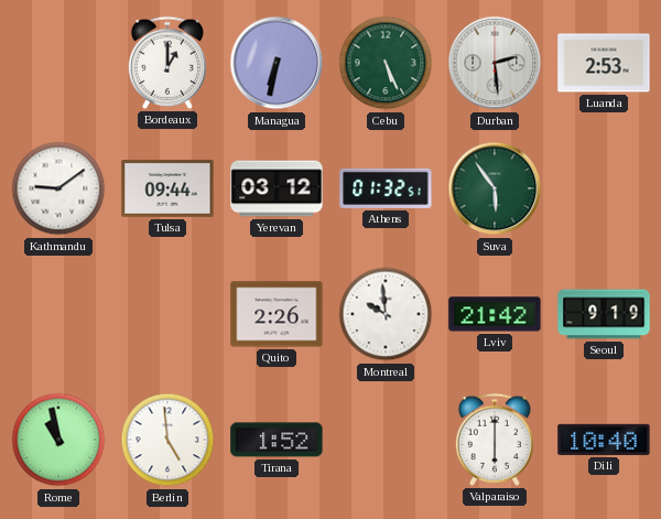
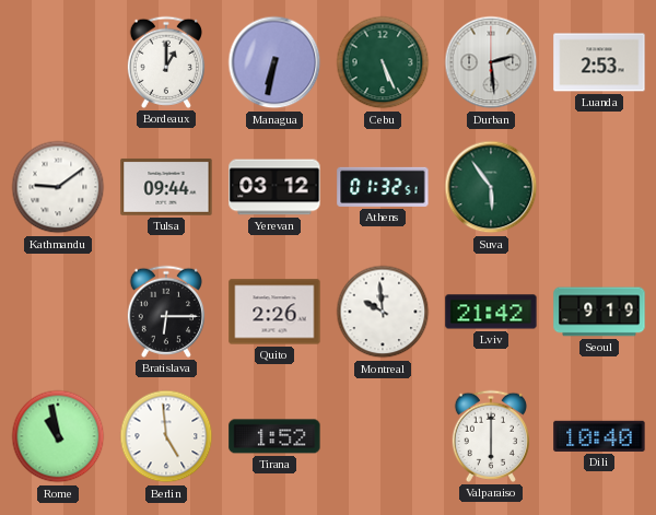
Bratislava: none -> 6:15
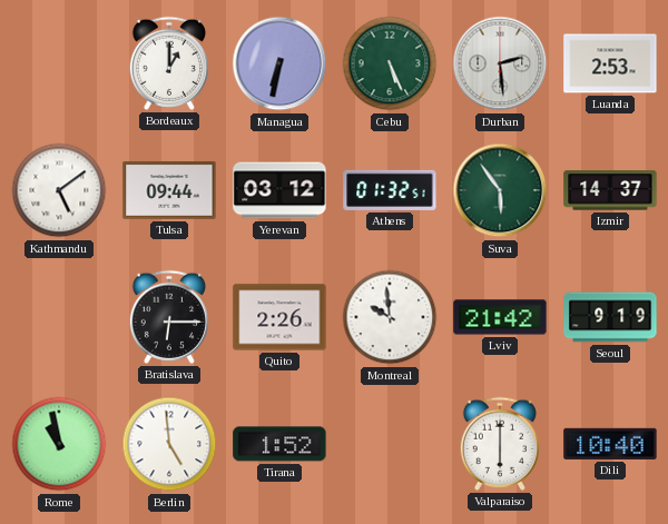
Kathmandu: 9:09 -> 5:09
Izmir: none -> 14:37
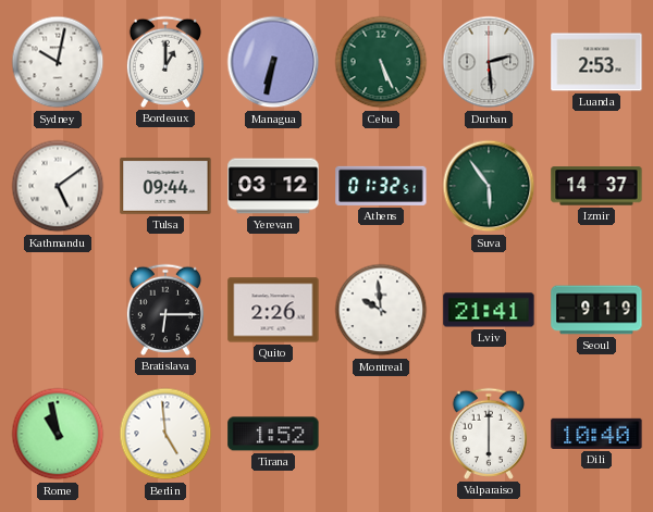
Sydney: none -> 10:02
Lviv: 21:42 -> 21:41
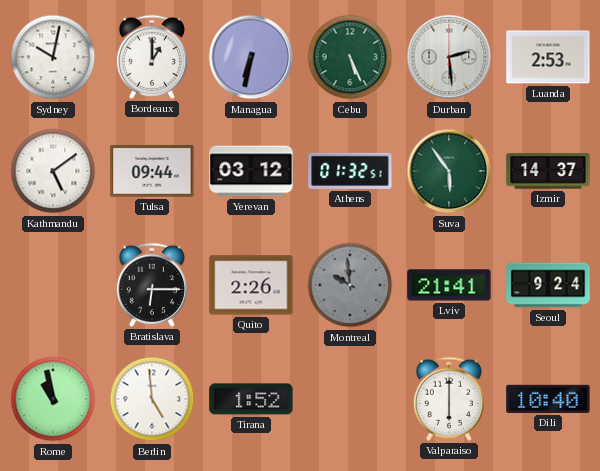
Montreal dial: white -> grey
Seoul: 9:19 -> 9:24
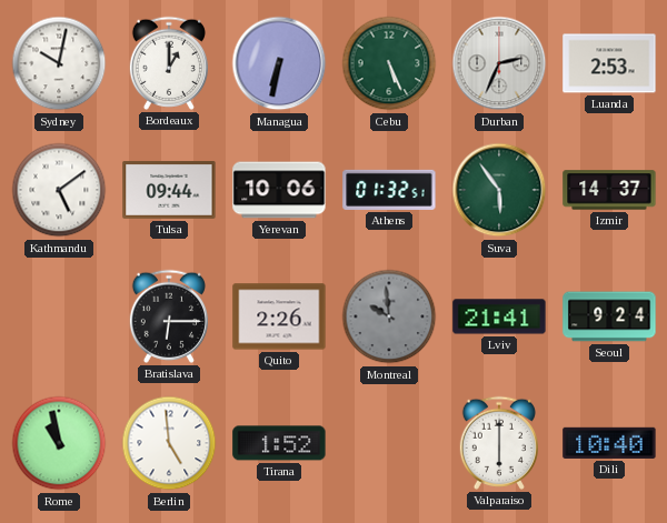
Durban: 2:29 -> 2:34
Yerevan: 03:12 -> 10:06
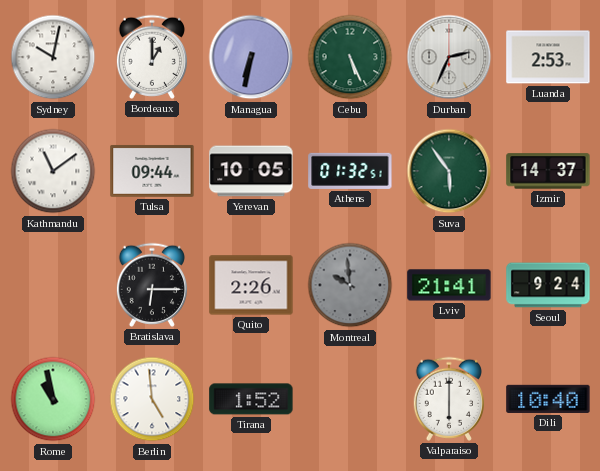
Kathmandu: 5:09 -> 11:09
Yerevan: 10:06 -> 10:05
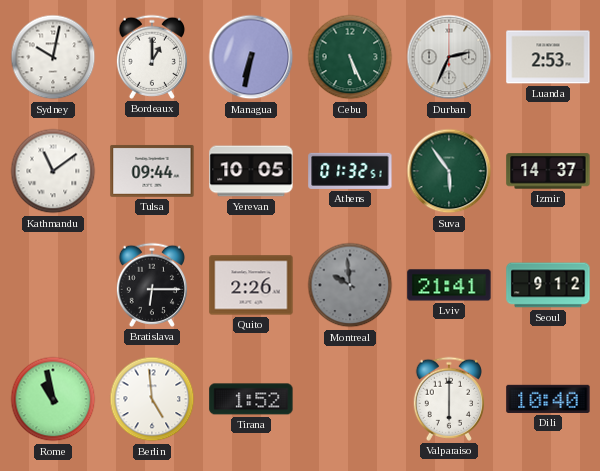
Seoul: 9:24 -> 9:12
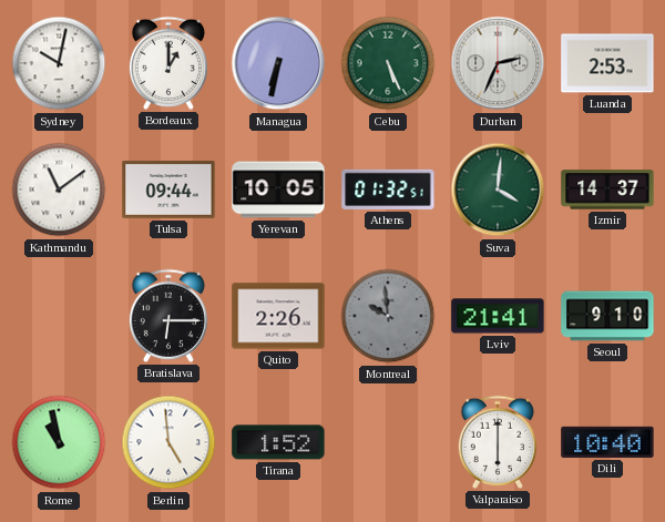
Suva: 5:54 -> 4:01
Seoul: 9:12 -> 9:10
